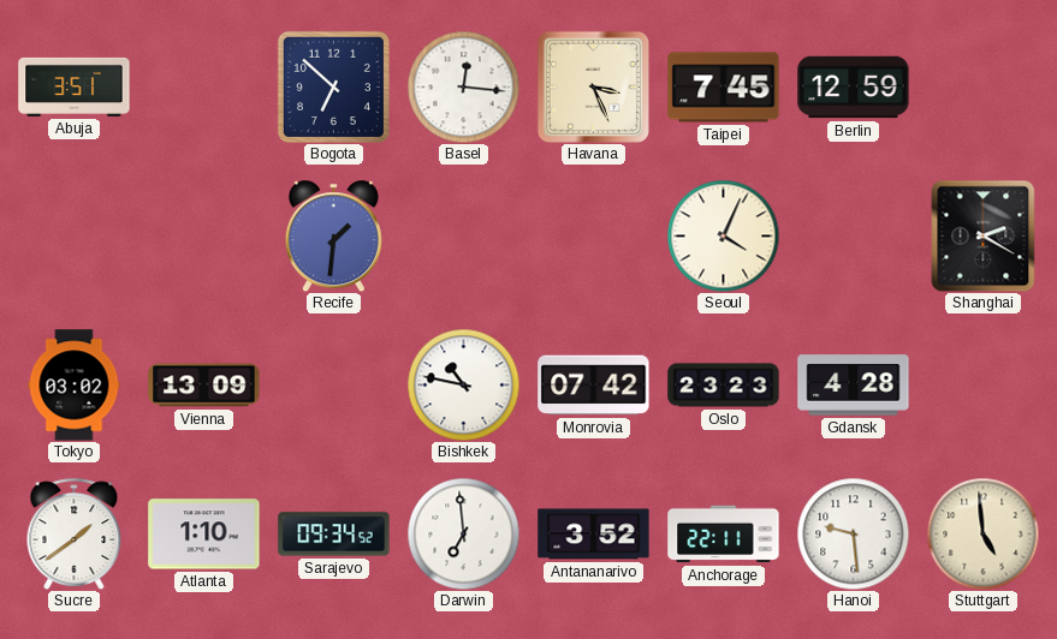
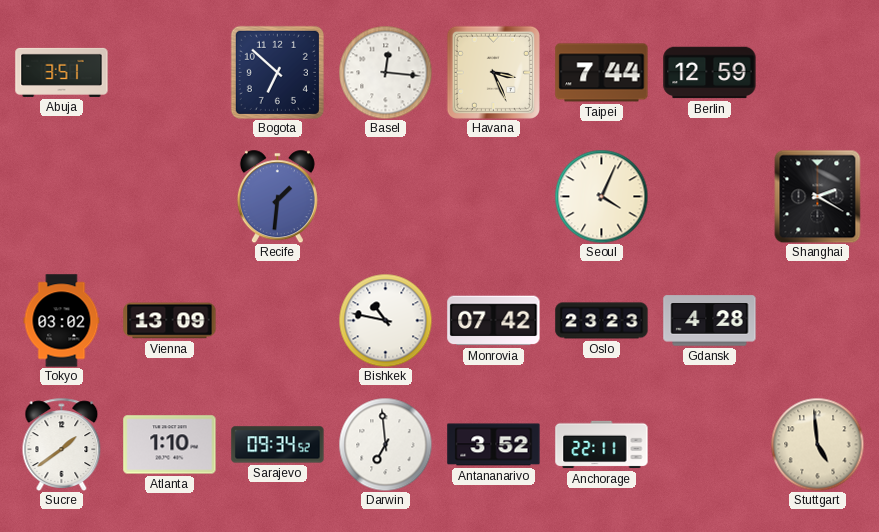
Taipei: 7:45 -> 7:44
Hanoi: 9:29 -> none
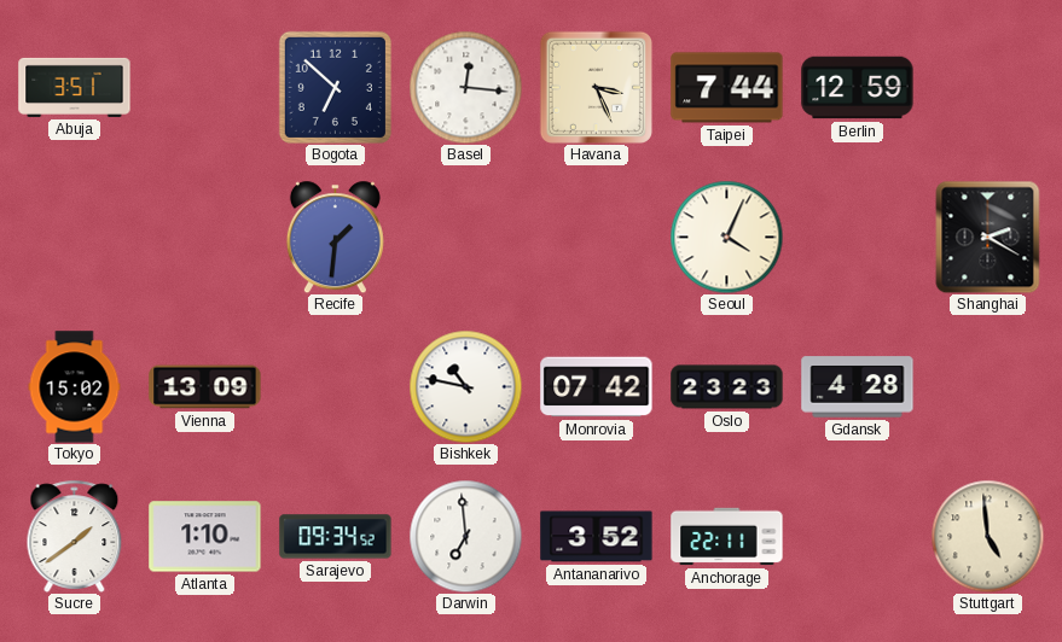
Tokyo: 03:02 -> 15:02
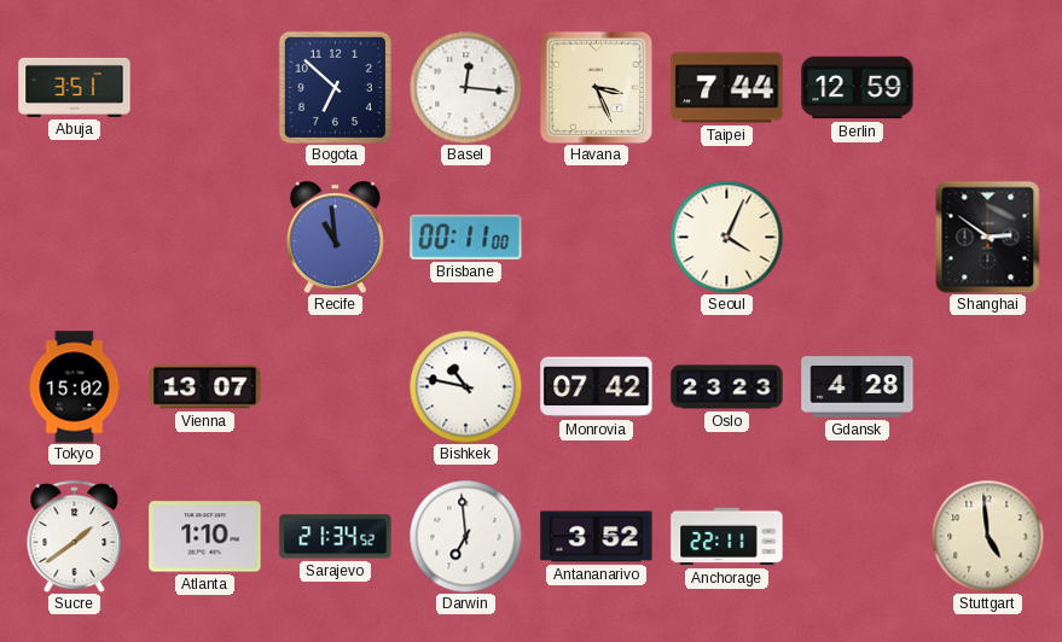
Recife: 1:31 -> 10:59
Brisbane: none -> 00:11
Shanghai: 2:20 -> 2:51
Vienna: 13:09 -> 13:07
Sarajevo: 09:34 -> 21:34
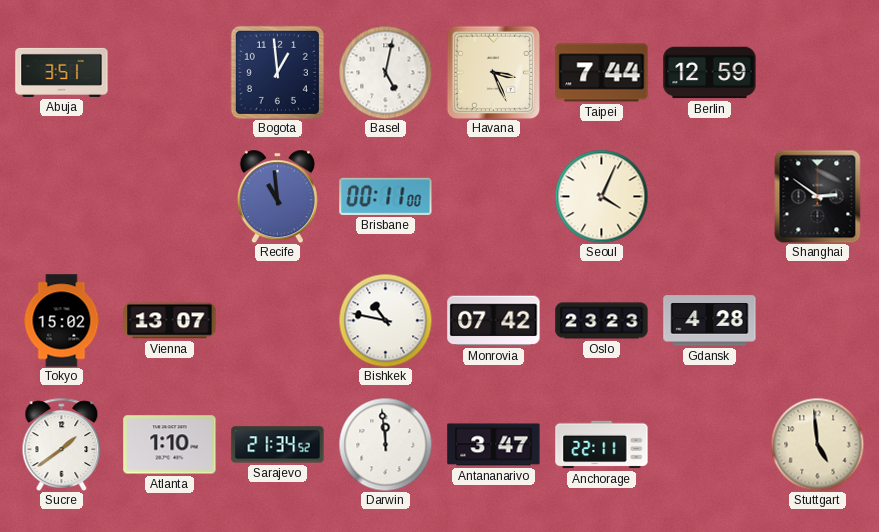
Bogota: 6:52 -> 12:59
Basel: 12:16 -> 5:02
Darwin: 6:59 -> 11:59
Antananarivo: 3:52 -> 3:47
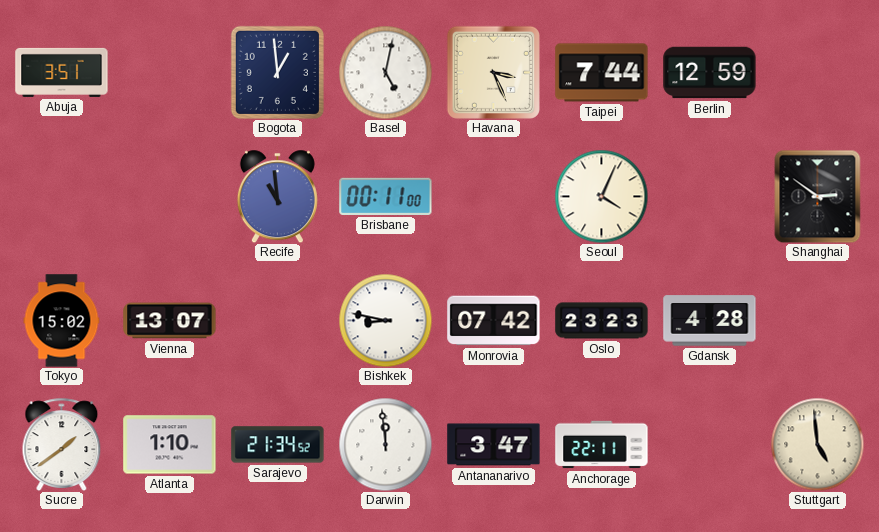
Bishkek: 10:47 -> 8:47
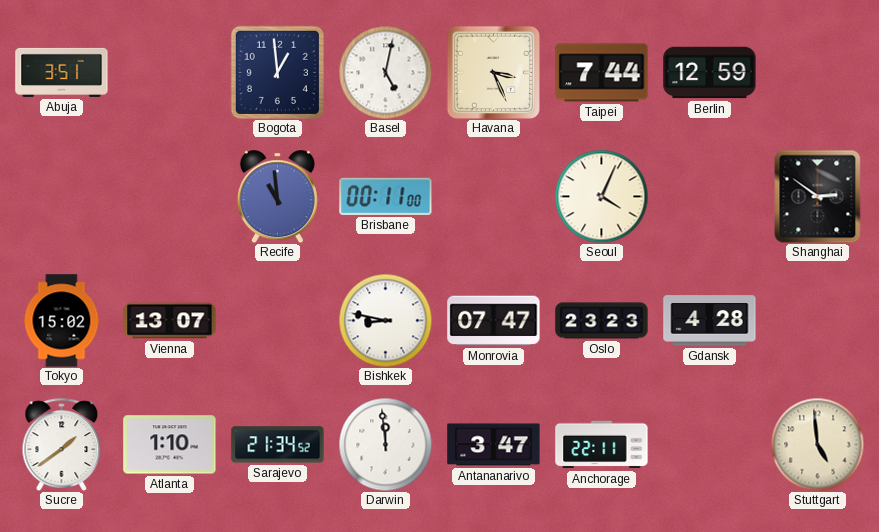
Monrovia: 07:42 -> 07:47
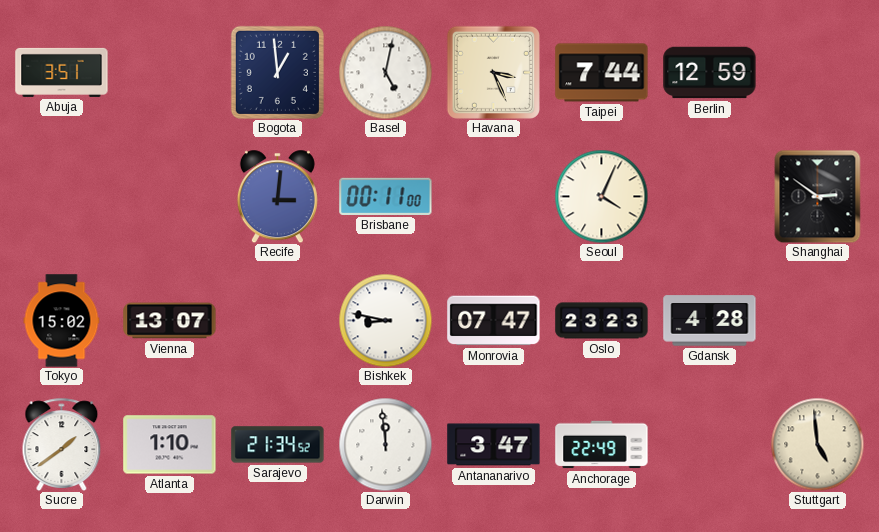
Recife: 10:59 -> 3:01
Anchorage: 22:11 -> 22:49
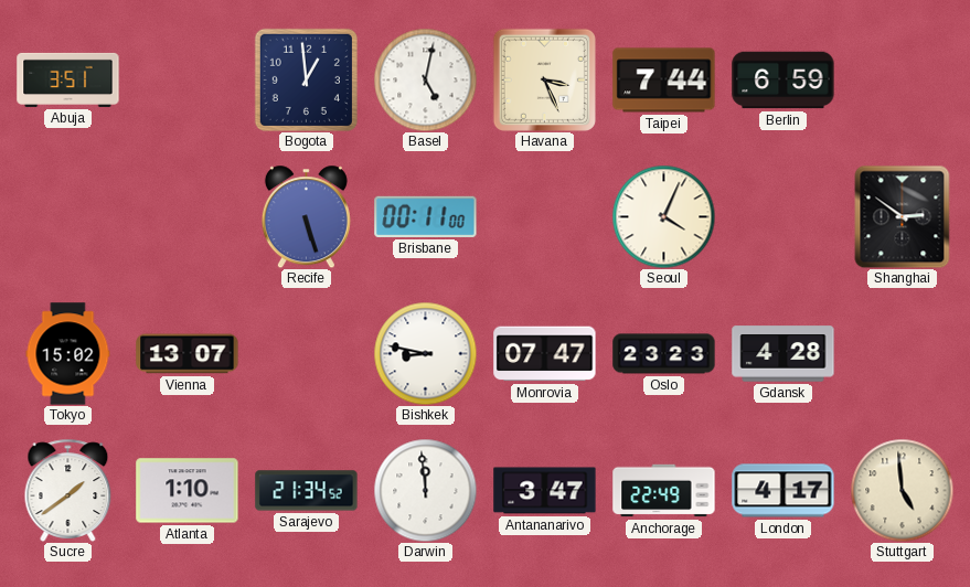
Berlin: 12:59 -> 6:59
Recife: 3:01 -> 5:27
London: none -> 4:17
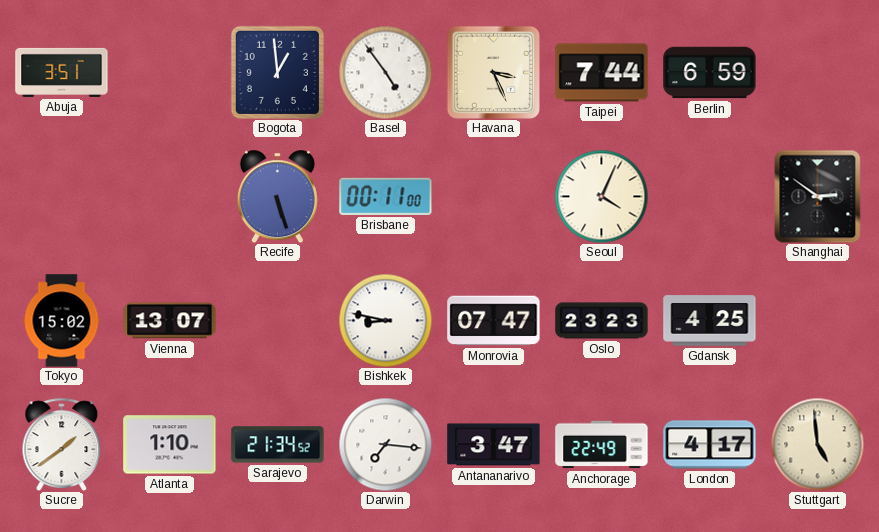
Basel: 5:02 -> 4:54
Gdansk: 4:28 -> 4:25
Darwin: 11:59 -> 7:16
